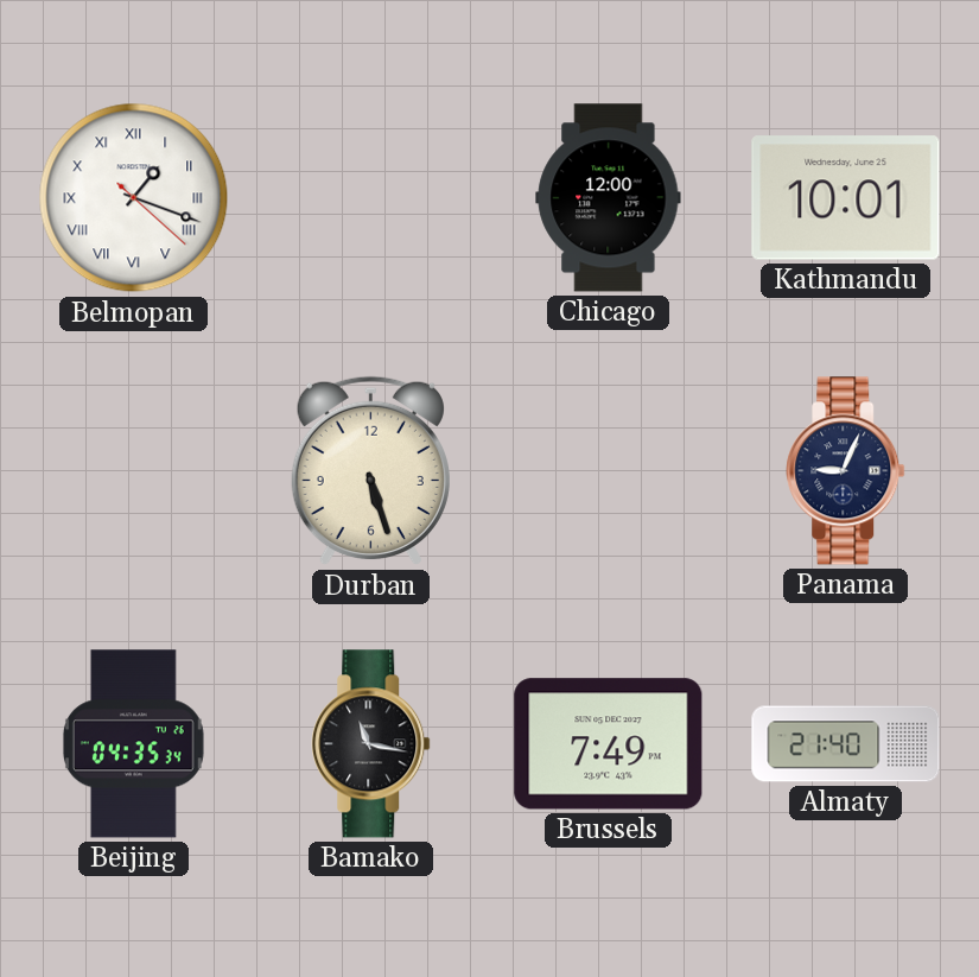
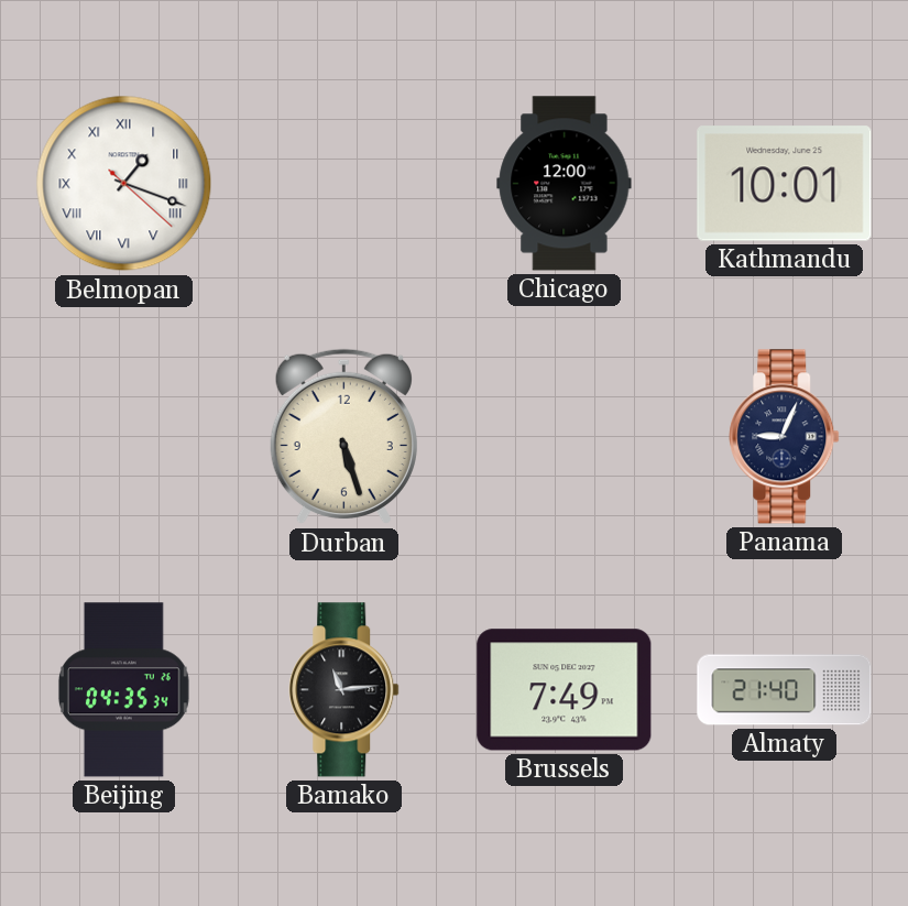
Bamako: 11:17 -> 11:14
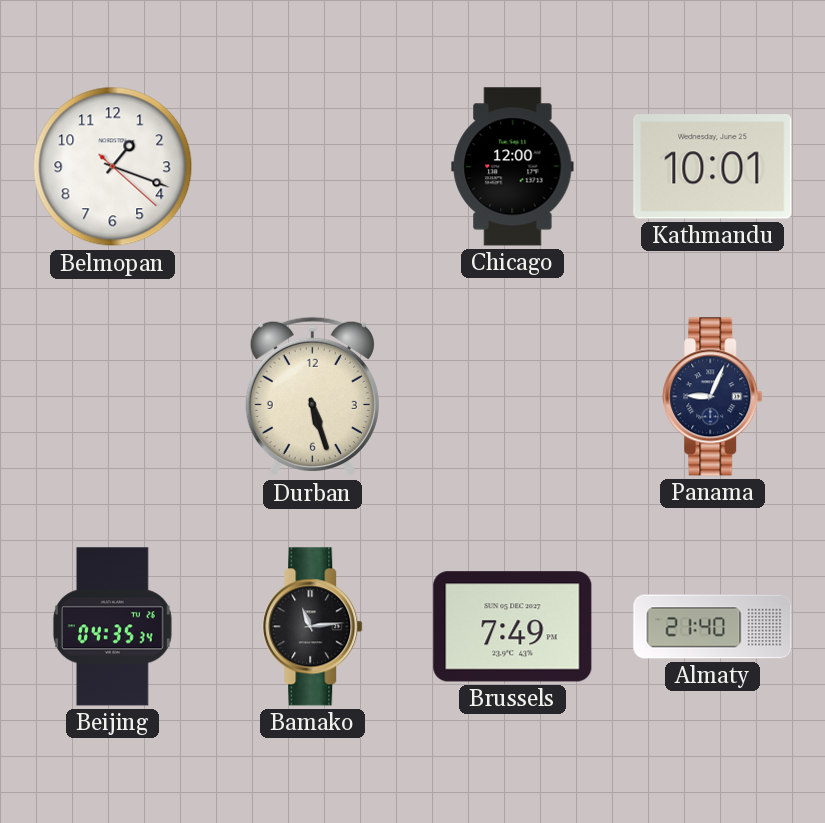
Belmopan numerals: Roman -> Arabic
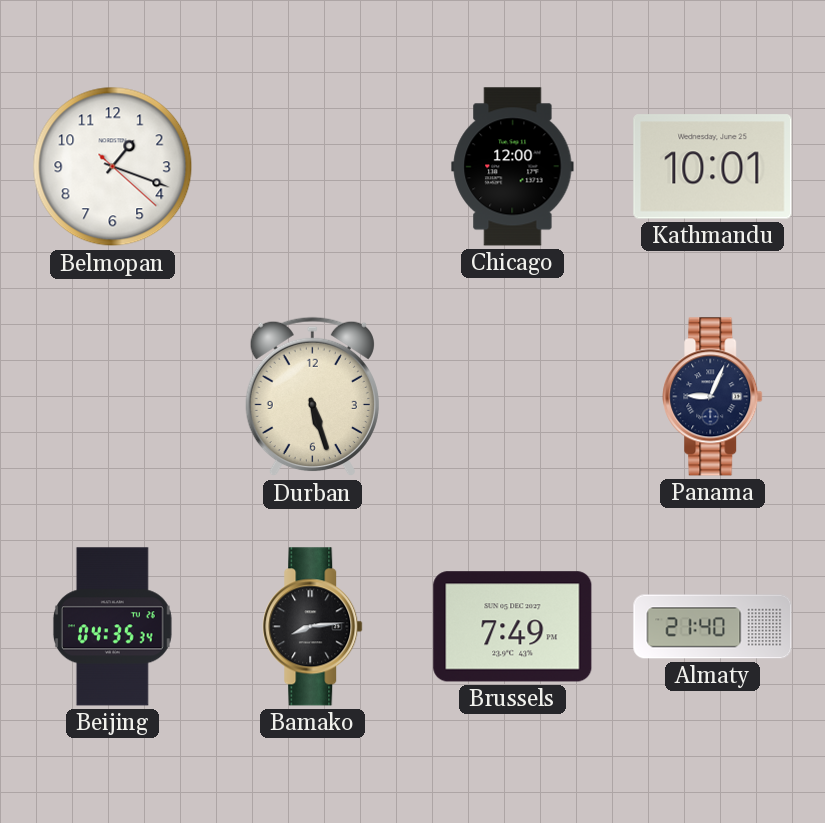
Bamako: 11:14 -> 8:14
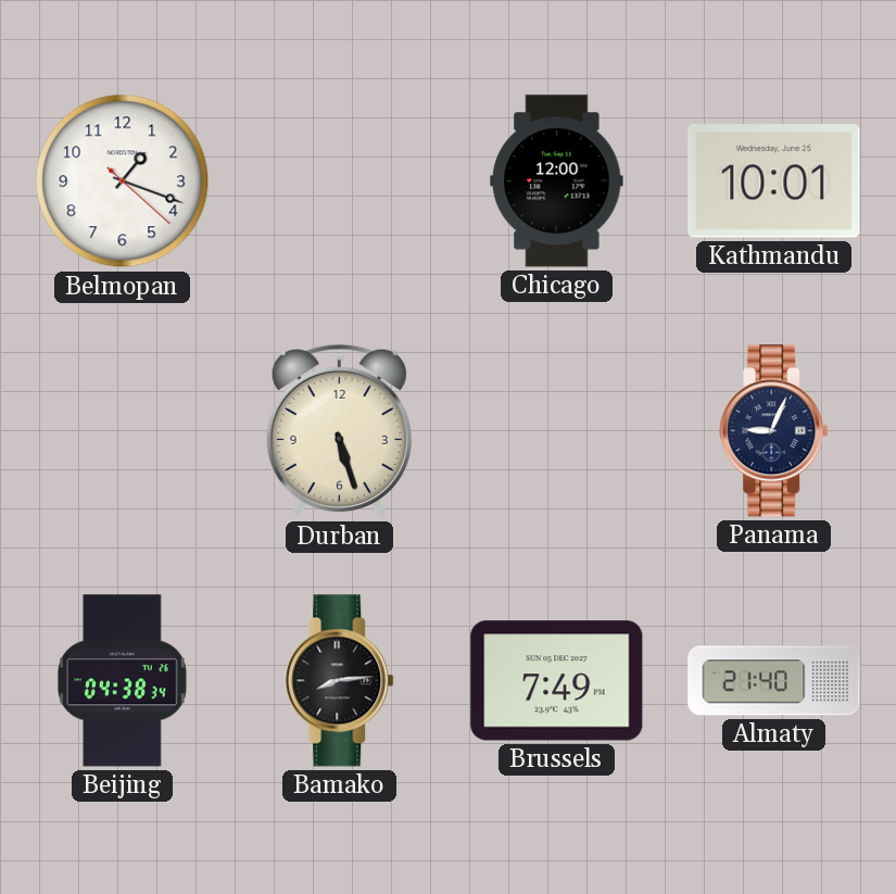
Beijing: 04:35 -> 04:38
